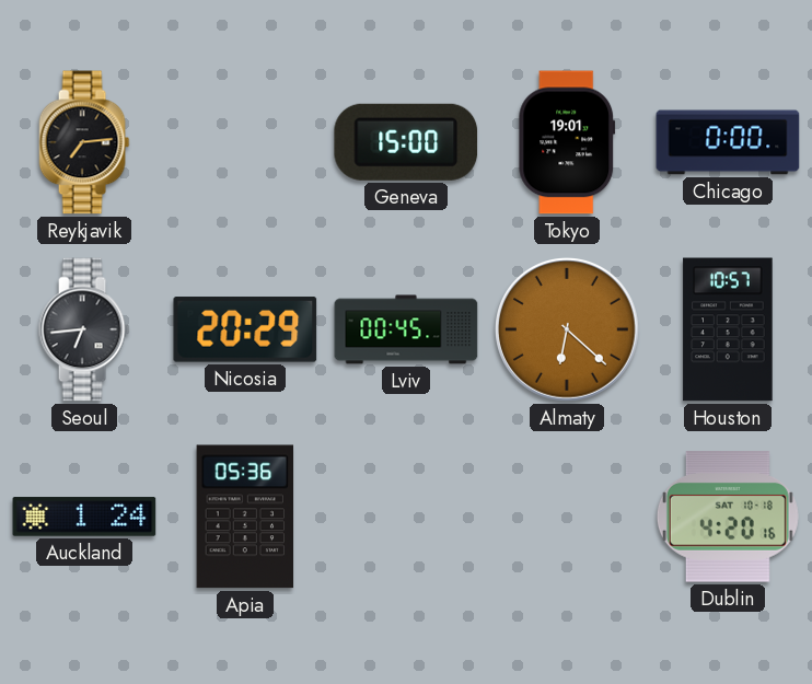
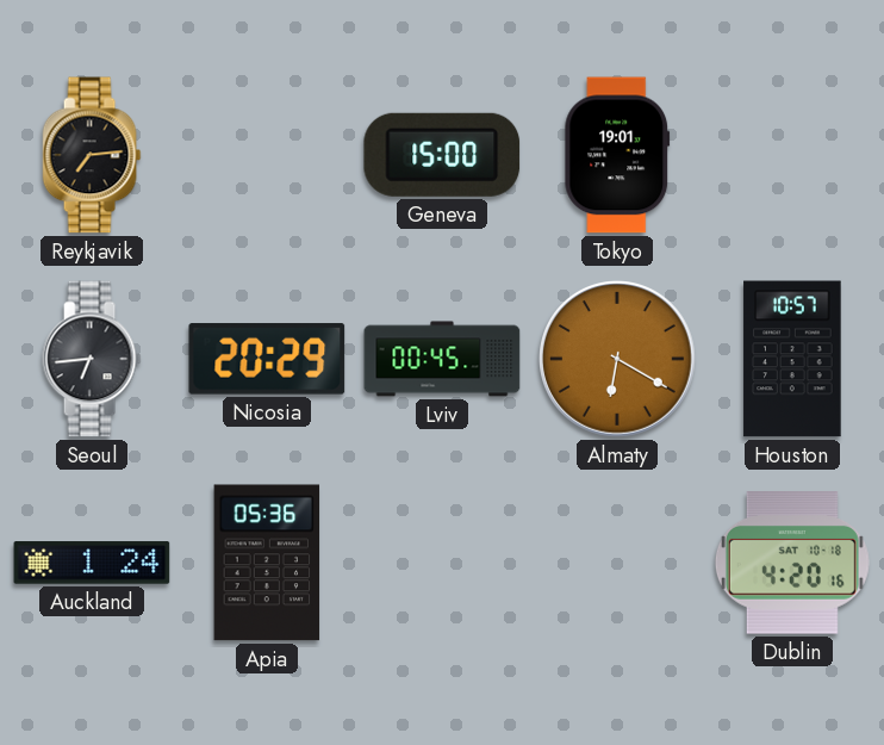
Chicago: 0:00 -> none
Almaty: 6:22 -> 6:20
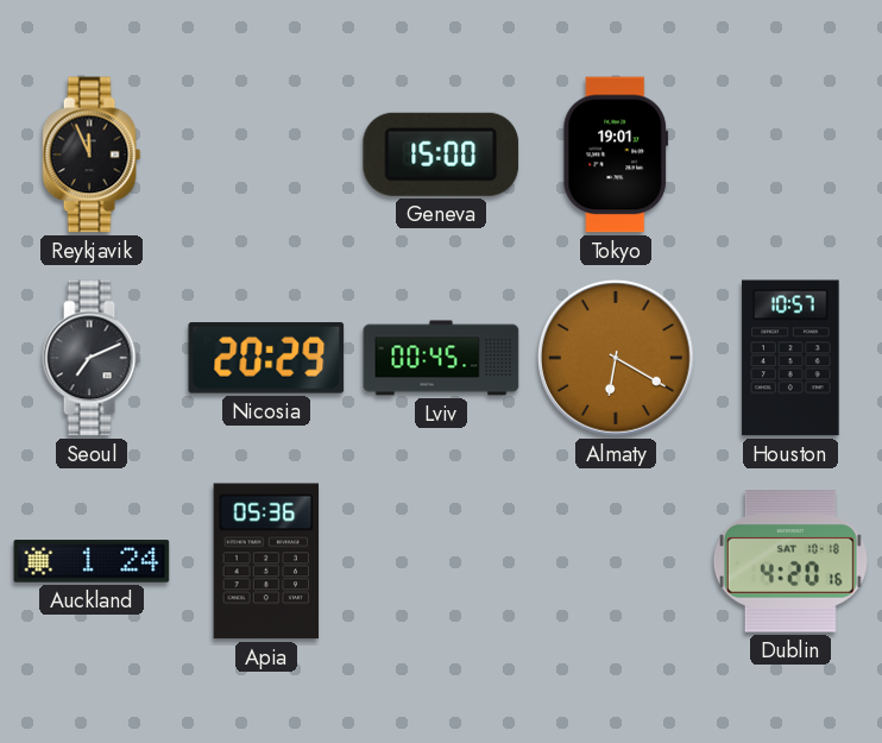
Reykjavik: 7:14 -> 11:56
Seoul: 6:44 -> 7:11
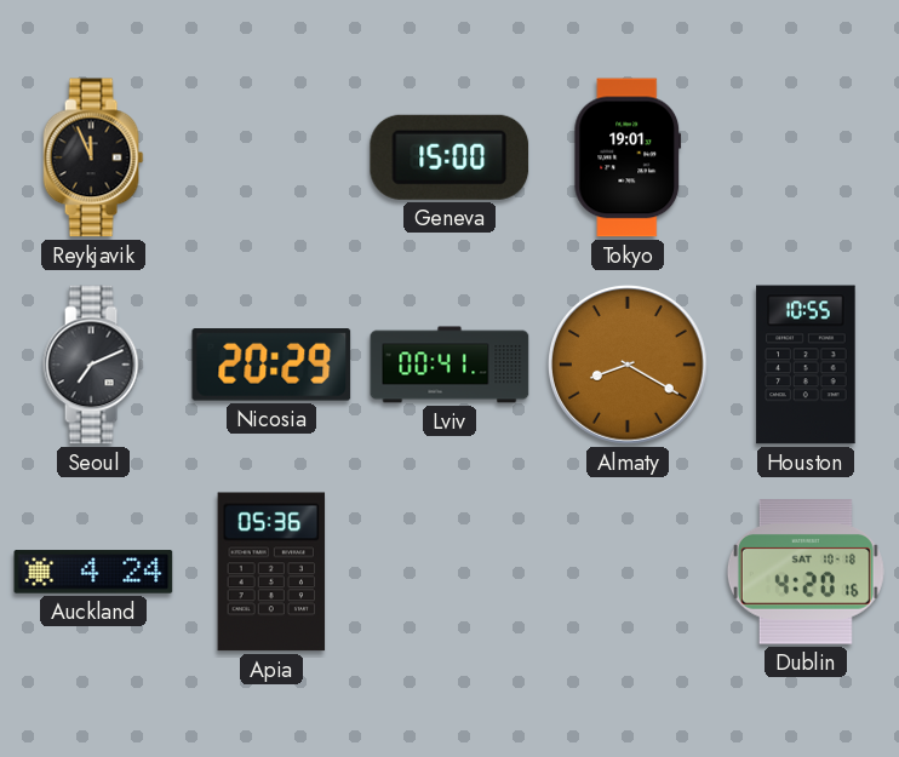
Lviv: 00:45 -> 00:41
Almaty: 6:20 -> 8:20
Houston: 10:57 -> 10:55
Auckland: 1:24 -> 4:24
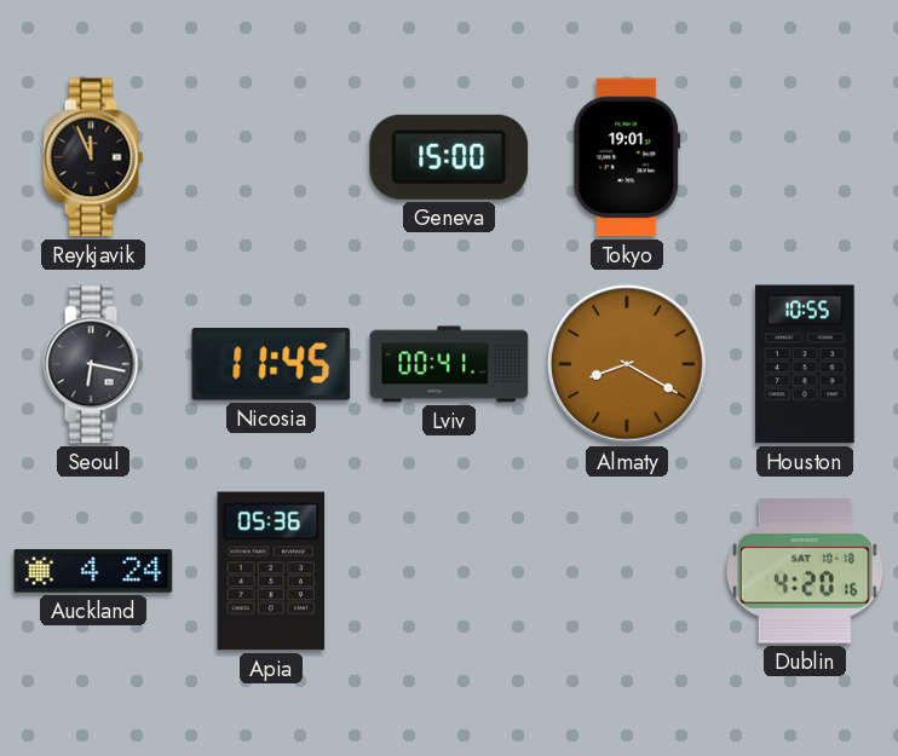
Seoul: 7:11 -> 6:17
Nicosia: 20:29 -> 11:45
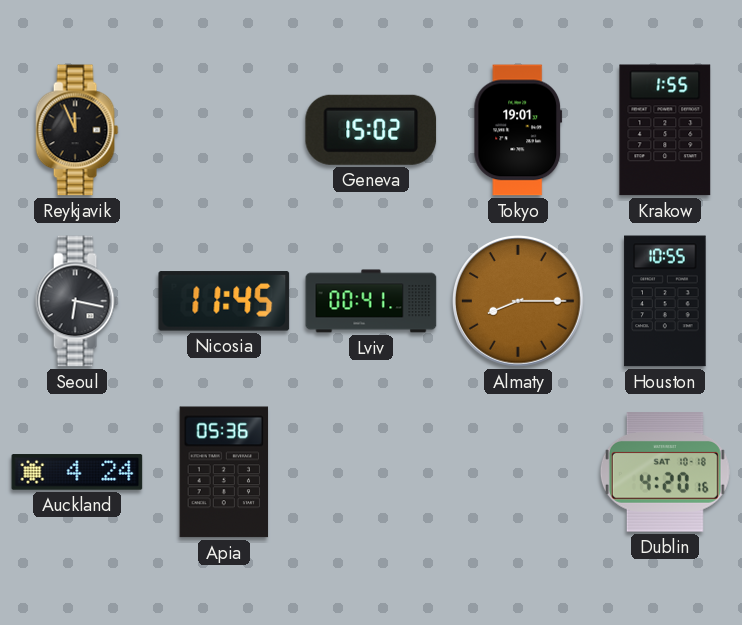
Geneva: 15:00 -> 15:02
Krakow: none -> 1:55
Almaty: 8:20 -> 8:15
